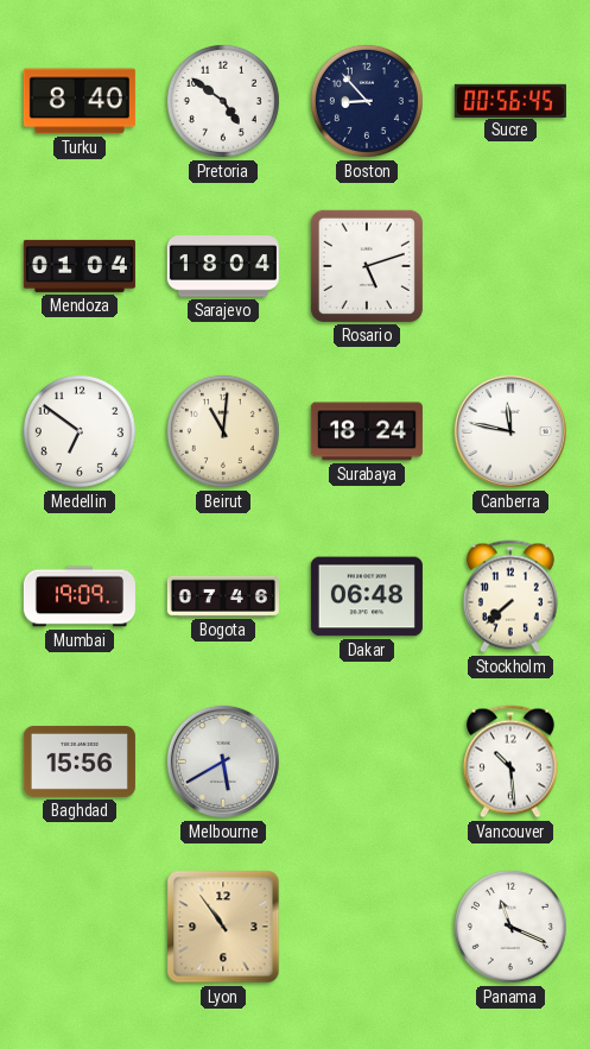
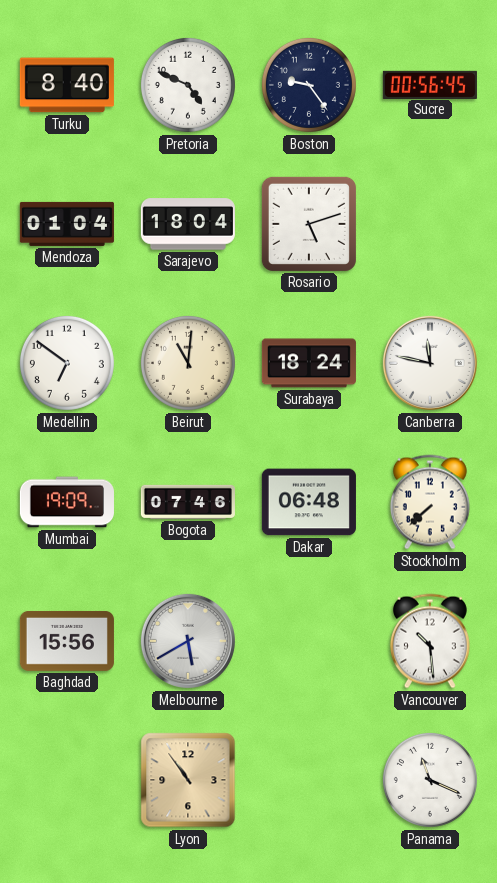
Pretoria: 4:51 -> 4:49
Boston: 8:53 -> 9:24
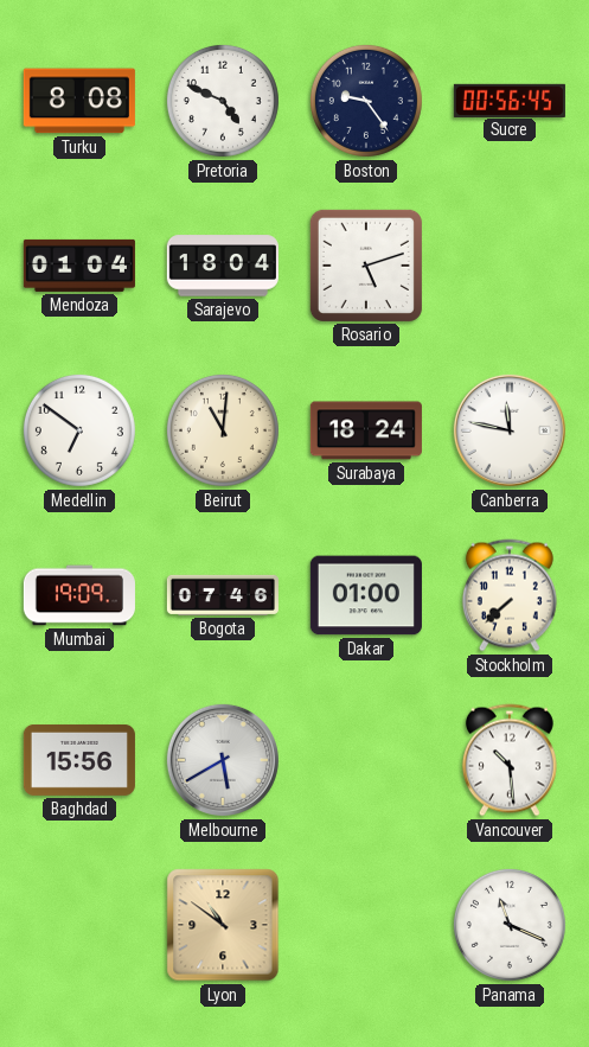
Turku: 8:40 -> 8:08
Dakar: 06:48 -> 01:00
Lyon: 10:54 -> 10:51
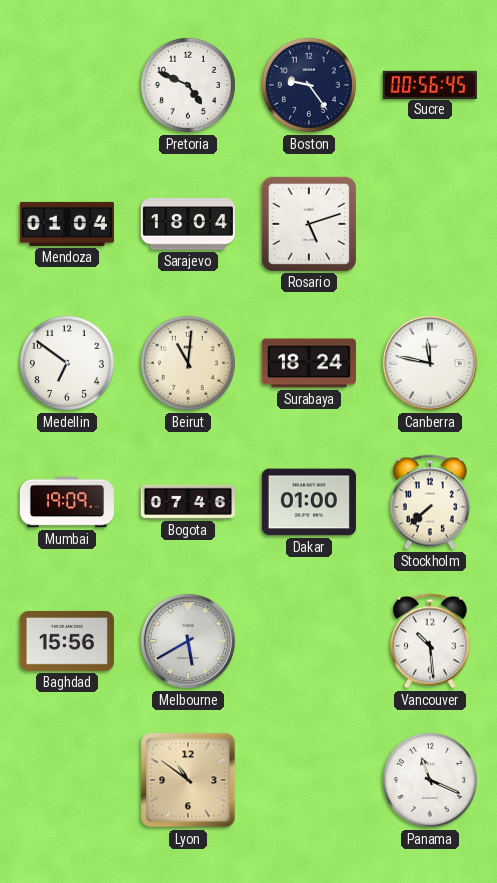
Turku: 8:08 -> none
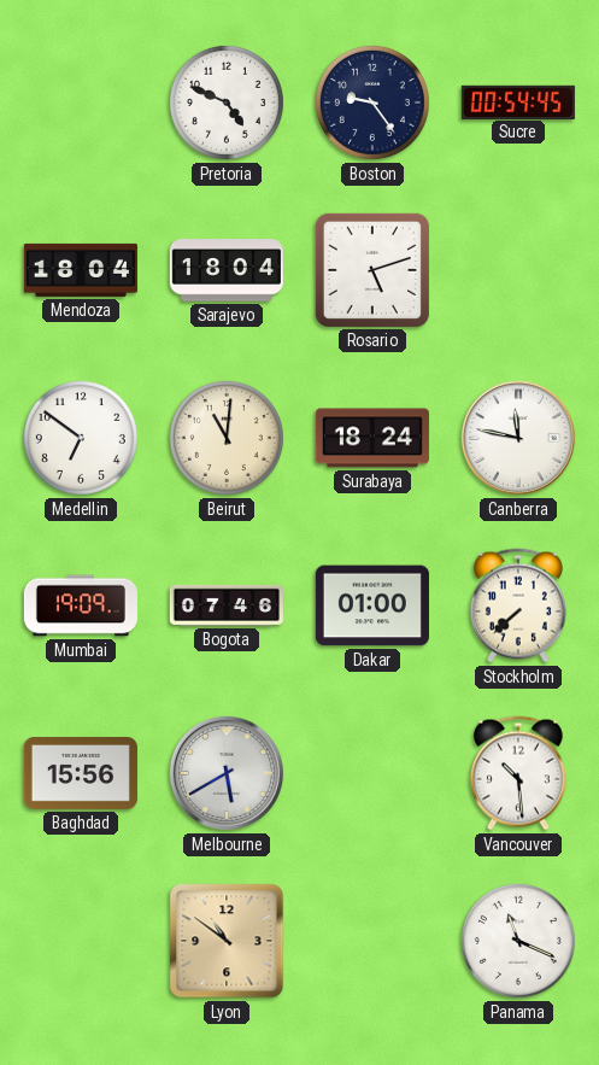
Sucre: 00:56 -> 00:54
Mendoza: 01:04 -> 18:04
